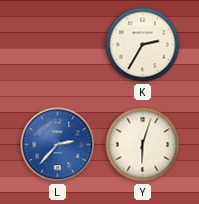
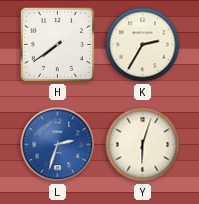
H: none -> 7:39
L: 2:37 -> 2:33
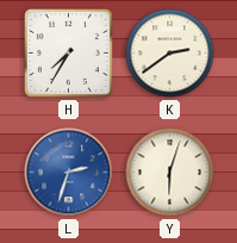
H: 7:39 -> 7:35
K: 2:35 -> 2:39
